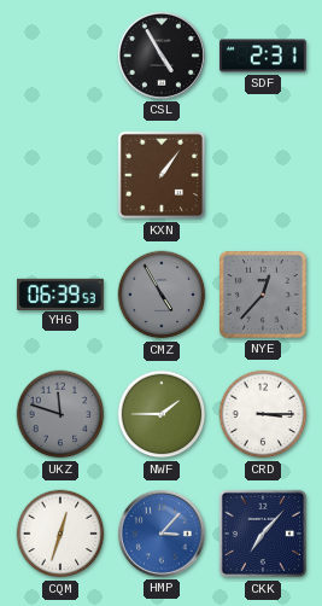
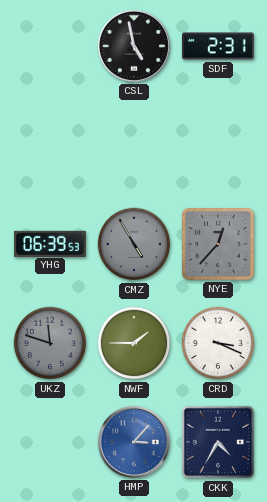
CSL: 4:55 -> 4:58
KXN: 1:06 -> none
CRD: 3:15 -> 3:19
CQM: 12:33 -> none
CKK: 7:07 -> 4:35
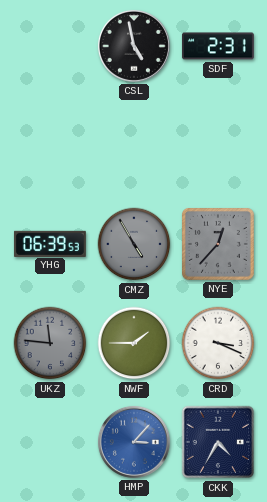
UKZ: 11:48 -> 11:46
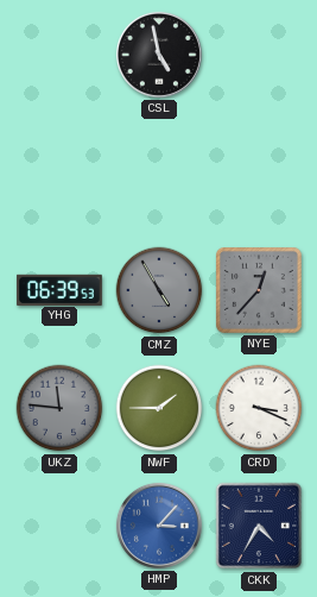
SDF: 2:31 -> none
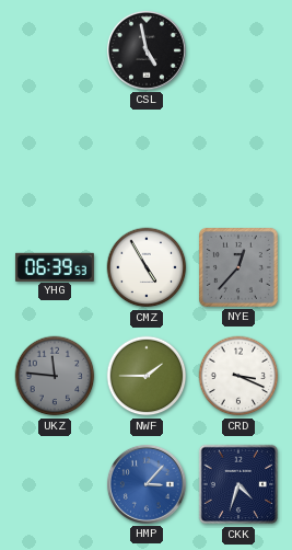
CMZ dial: grey -> white
CKK: 4:35 -> 4:33
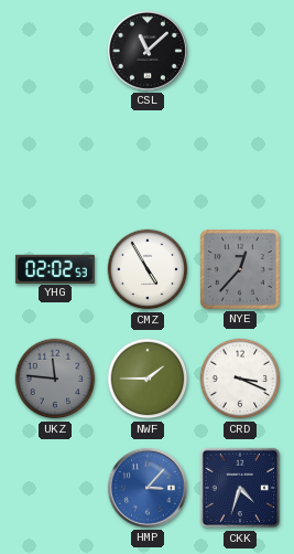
CSL: 4:58 -> 11:08
YHG: 06:39 -> 02:02
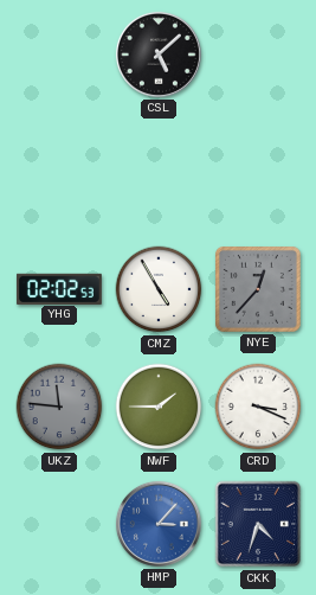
CSL: 11:08 -> 5:08
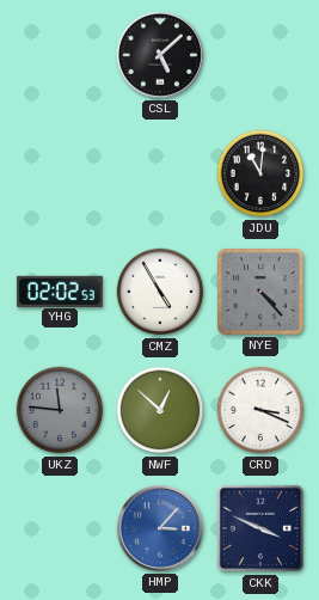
JDU: none -> 11:01
NYE: 12:37 -> 4:23
NWF: 1:45 -> 12:52
CKK: 4:33 -> 3:49
